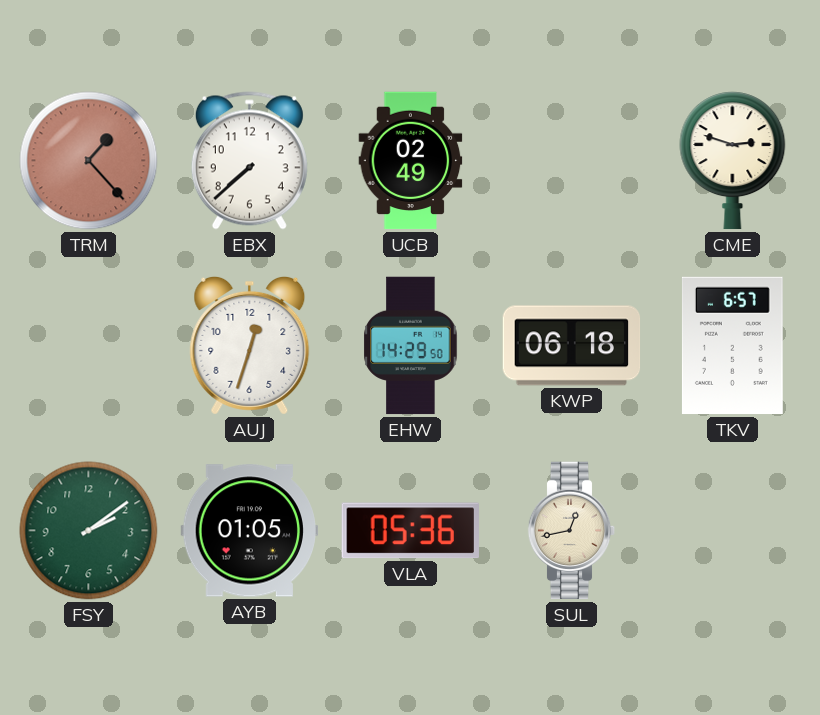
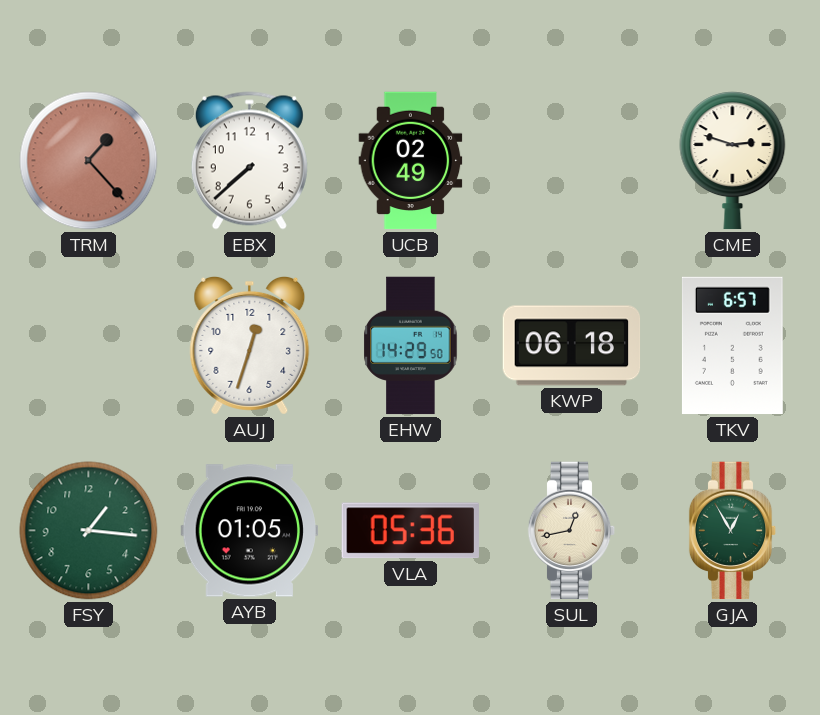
FSY: 2:09 -> 1:16
GJA: none -> 12:55
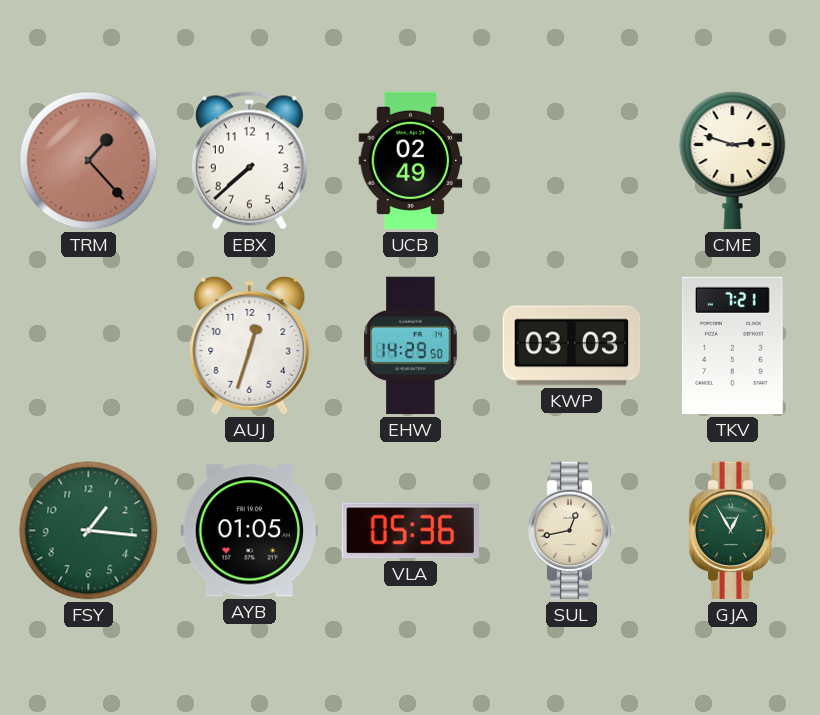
KWP: 06:18 -> 03:03
TKV: 6:57 -> 7:21
